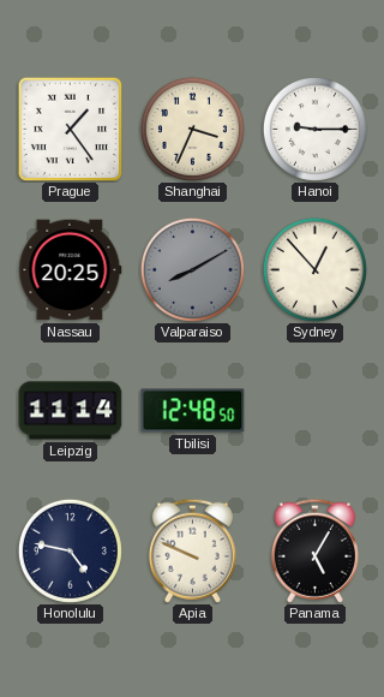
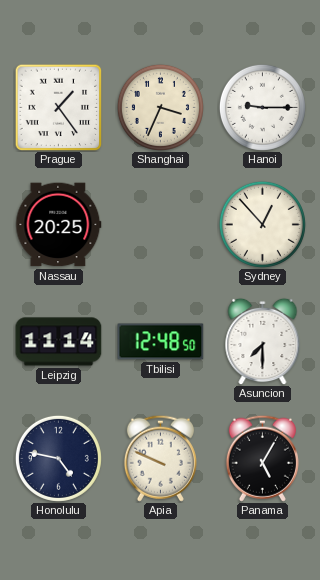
Valparaiso: 8:10 -> none
Asuncion: none -> 7:30
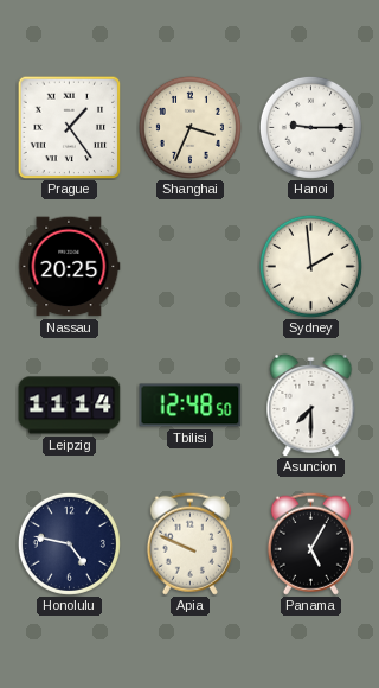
Sydney: 12:53 -> 1:59
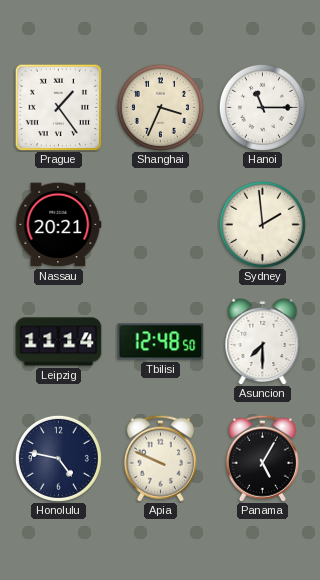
Hanoi: 9:15 -> 11:15
Nassau: 20:25 -> 20:21
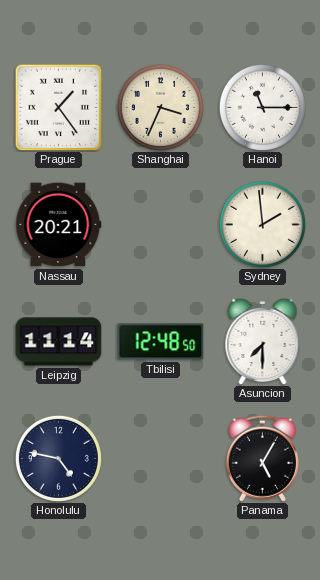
Apia: 9:49 -> none
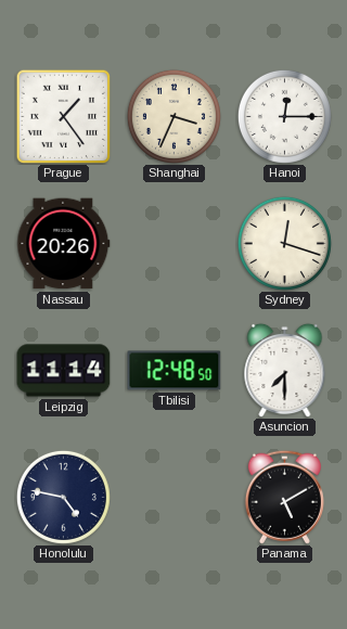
Hanoi: 11:15 -> 12:15
Nassau: 20:21 -> 20:26
Sydney: 1:59 -> 12:18
Panama: 5:05 -> 5:10
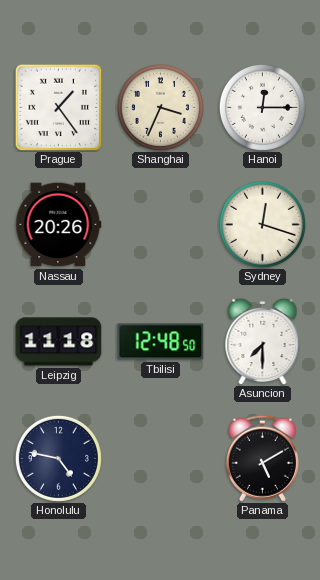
Leipzig: 11:14 -> 11:18
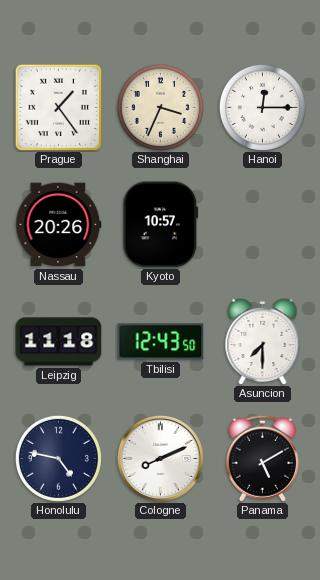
Kyoto: none -> 10:57
Sydney: 12:18 -> none
Tbilisi: 12:48 -> 12:43
Cologne: none -> 8:11
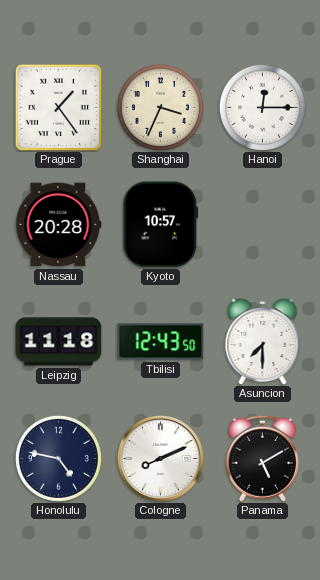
Nassau: 20:26 -> 20:28
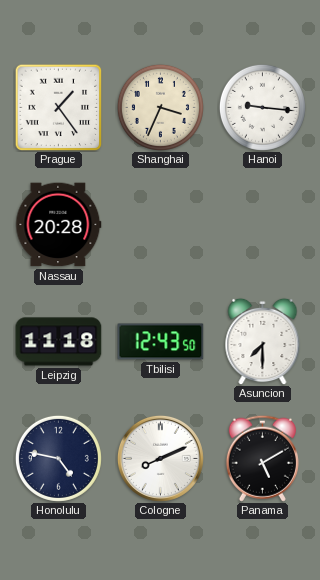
Hanoi: 12:15 -> 9:16
Kyoto: 10:57 -> none
